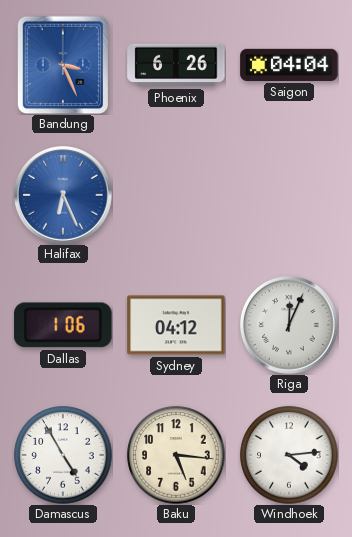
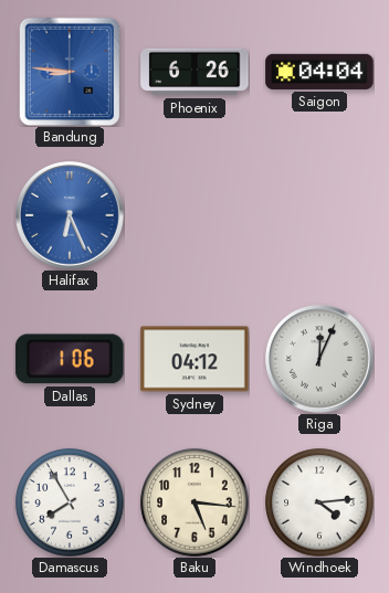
Bandung: 3:26 -> 8:46
Damascus: 4:55 -> 7:55
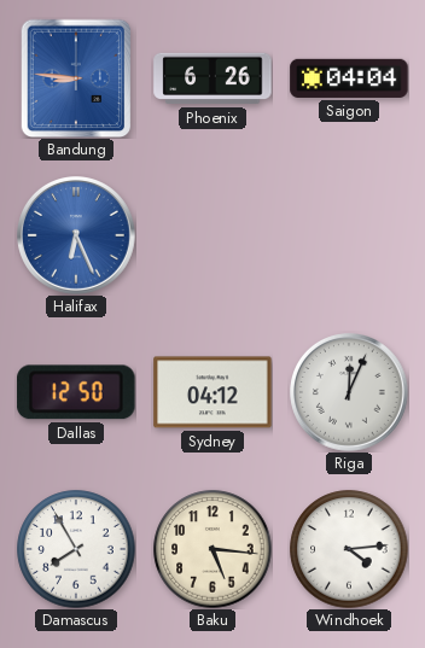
Dallas: 1:06 -> 12:50
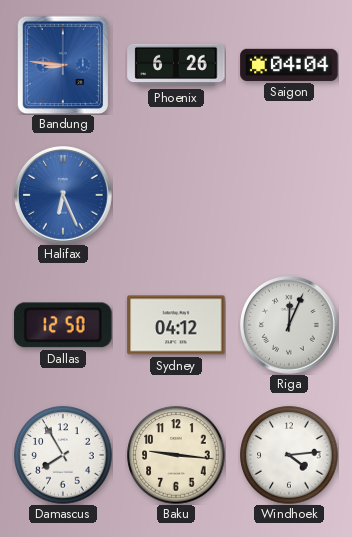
Baku: 5:16 -> 9:16
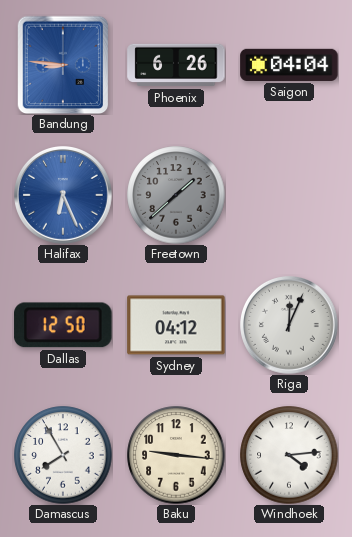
Freetown: none -> 1:38
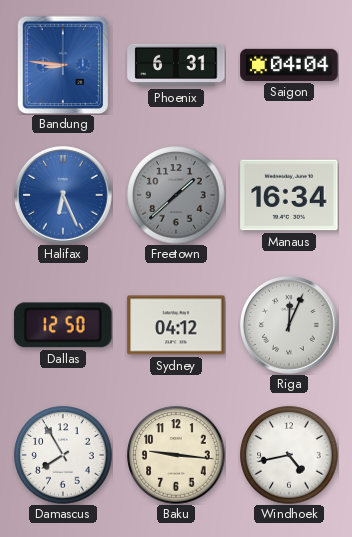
Phoenix: 6:26 -> 6:31
Manaus: none -> 16:34
Windhoek: 4:14 -> 4:43
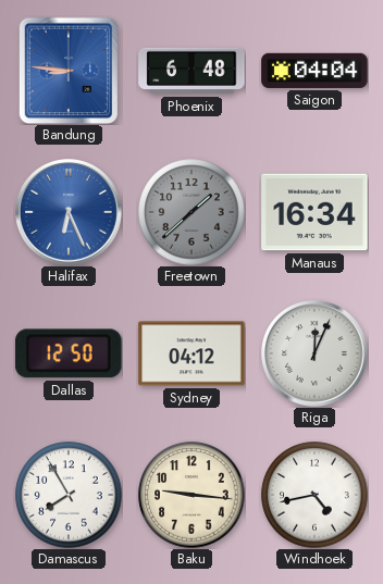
Phoenix: 6:31 -> 6:48
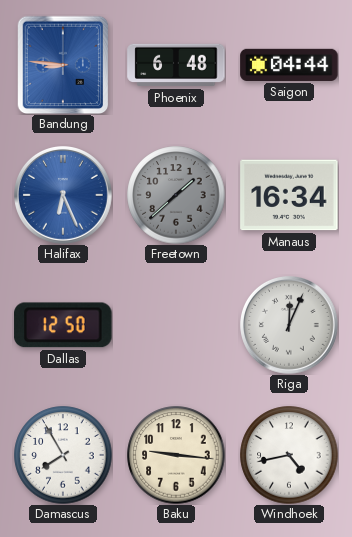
Saigon: 04:04 -> 04:44
Sydney: 04:12 -> none
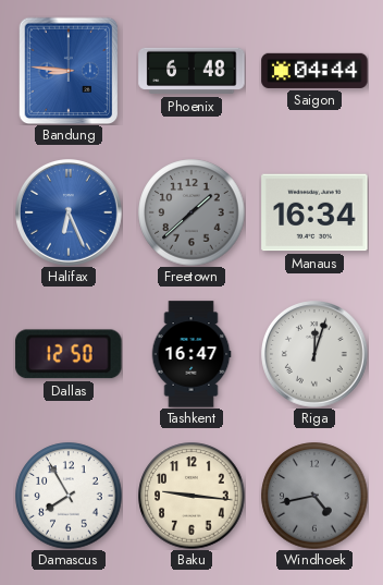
Tashkent: none -> 16:47
Riga: 12:04 -> 12:03
Windhoek dial: white -> grey
